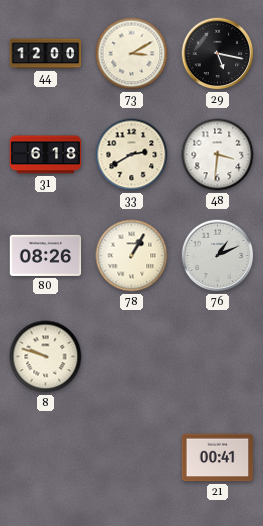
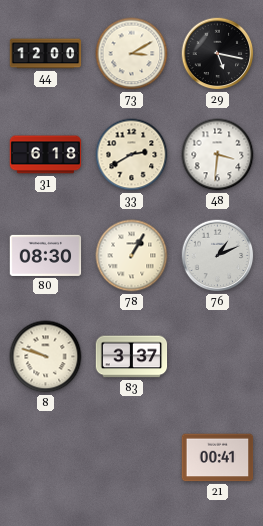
80: 08:26 -> 08:30
83: none -> 3:37
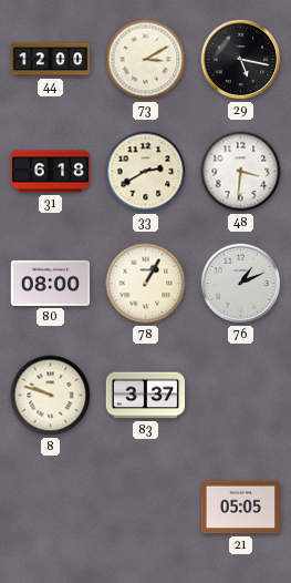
80: 08:30 -> 08:00
21: 00:41 -> 05:05
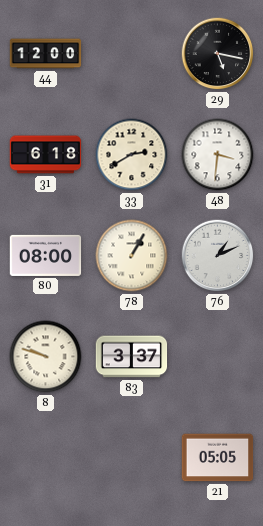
73: 3:10 -> none
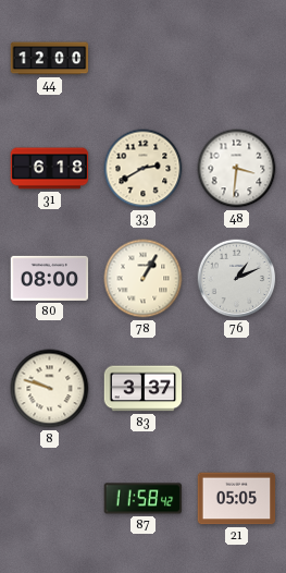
29: 5:17 -> none
87: none -> 11:58
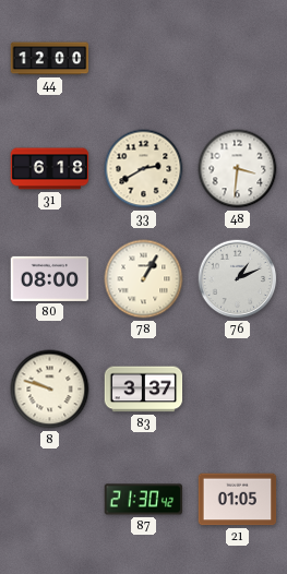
87: 11:58 -> 21:30
21: 05:05 -> 01:05
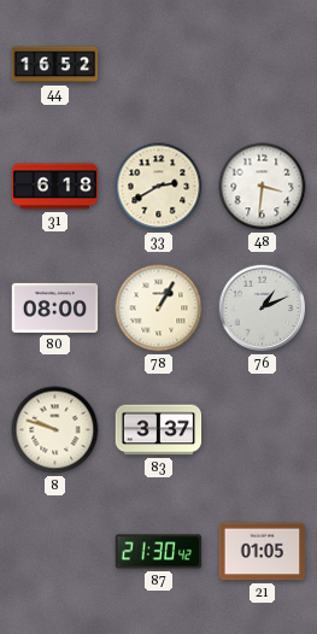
44: 12:00 -> 16:52
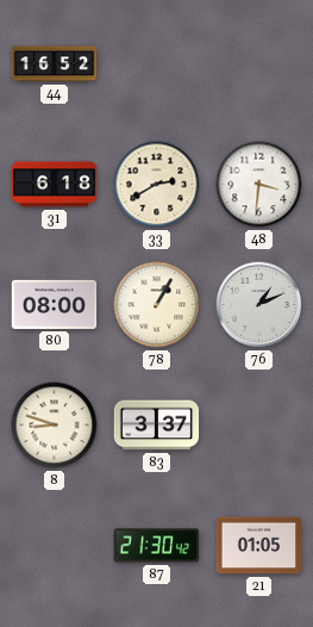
8: 9:48 -> 8:48
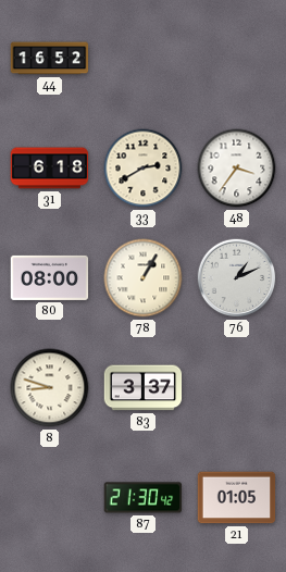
48: 3:31 -> 3:36
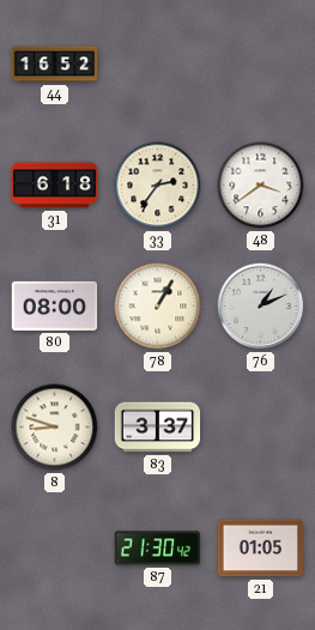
33: 2:40 -> 2:36
48: 3:36 -> 3:39
